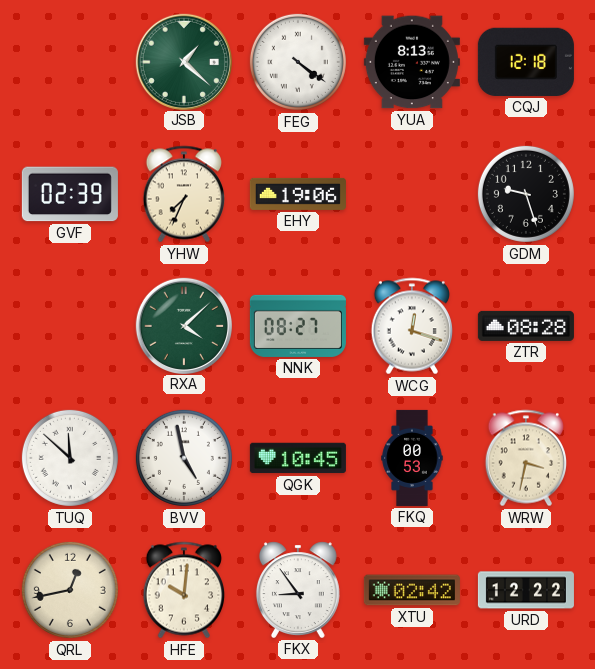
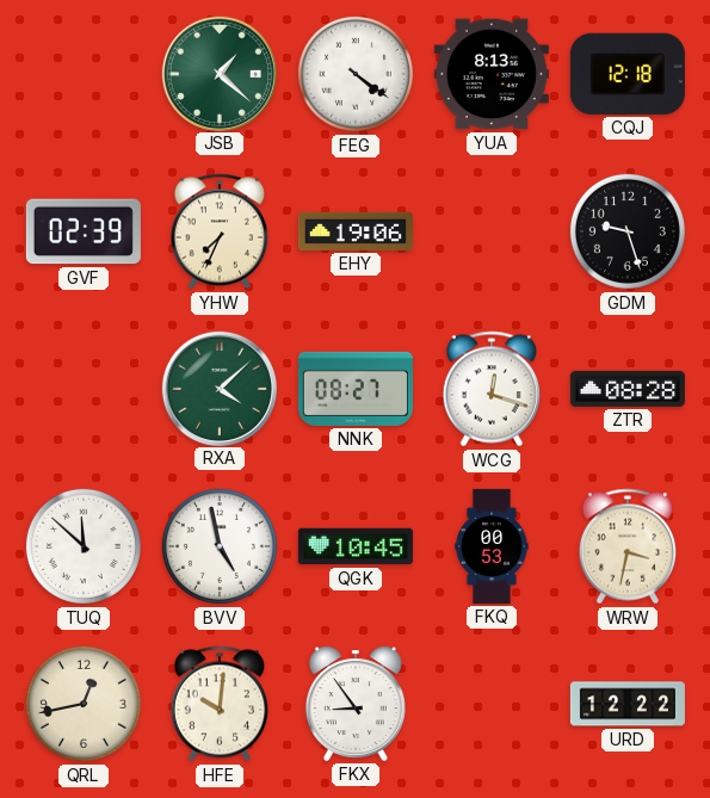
XTU: 02:42 -> none
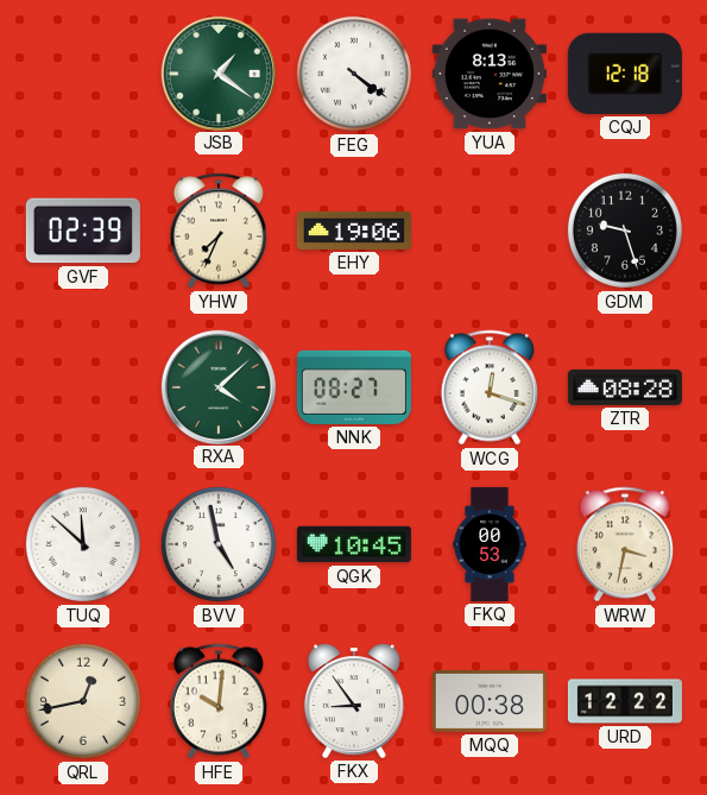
JSB: 1:22 -> 1:21
MQQ: none -> 00:38
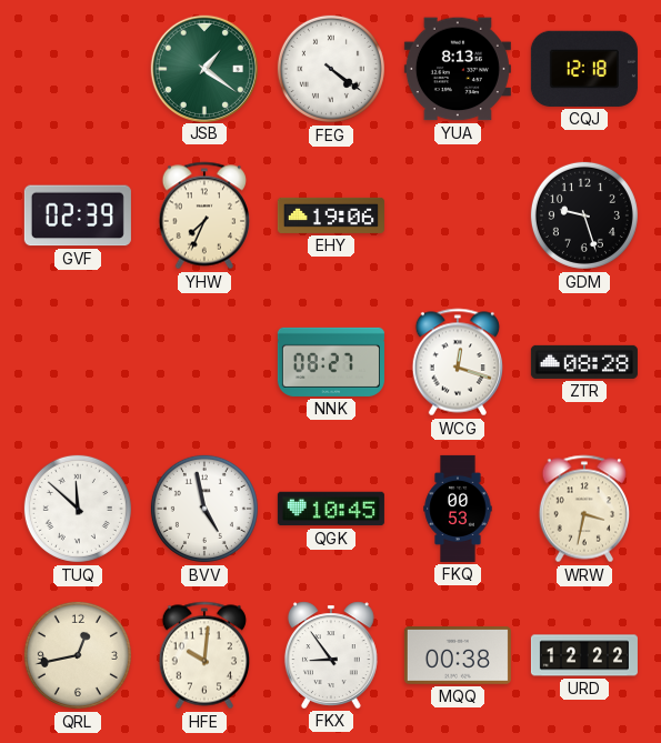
RXA: 4:08 -> none
